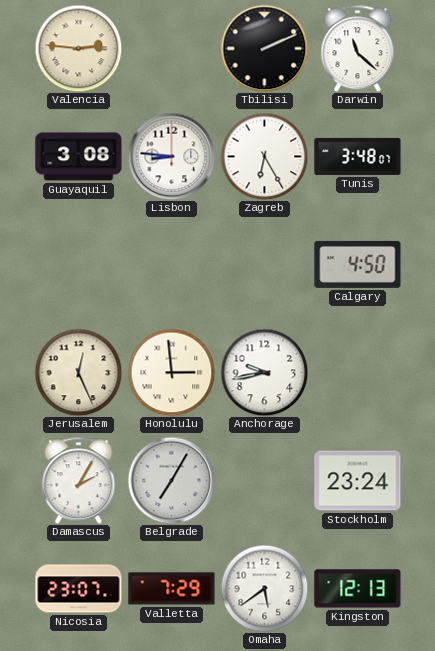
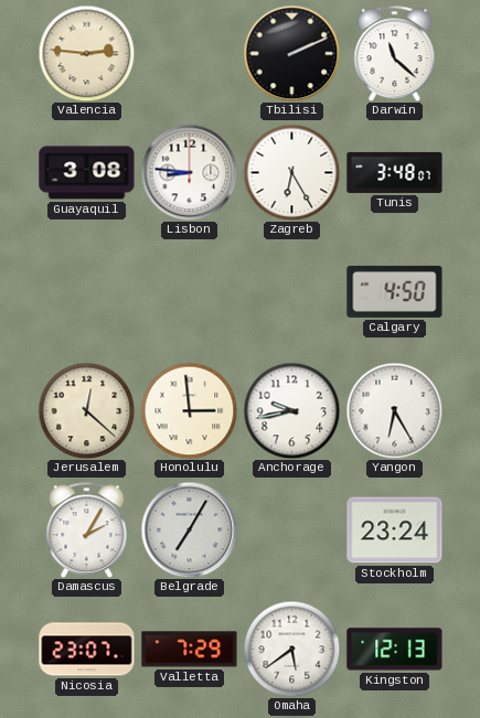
Jerusalem: 12:26 -> 12:22
Yangon: none -> 6:25
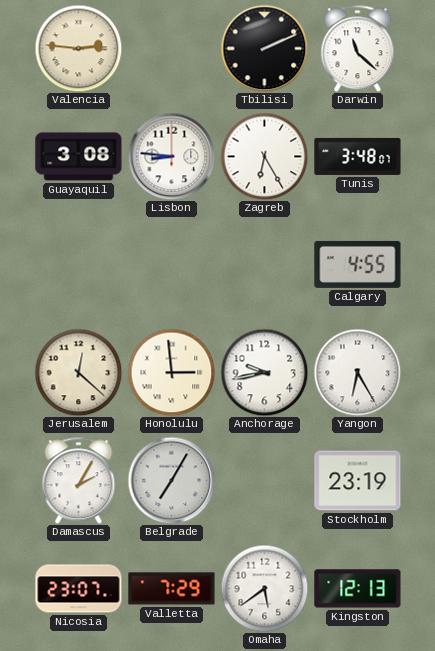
Calgary: 4:50 -> 4:55
Stockholm: 23:24 -> 23:19
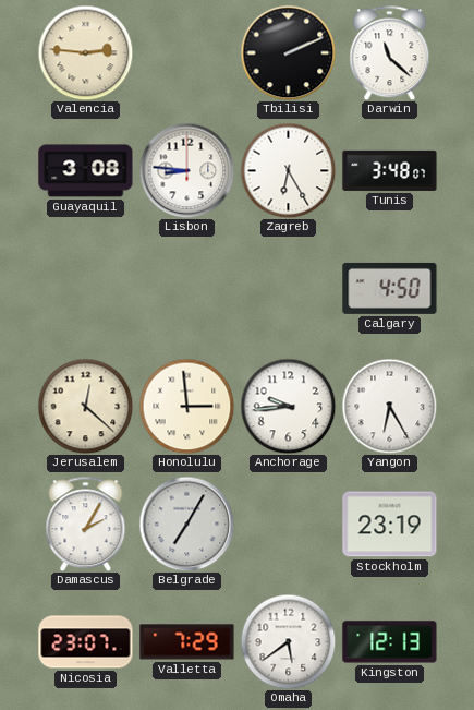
Calgary: 4:55 -> 4:50
Anchorage: 9:43 -> 9:44
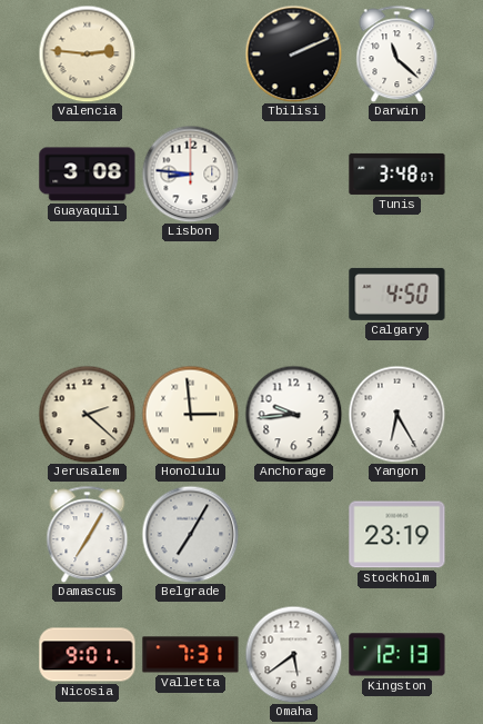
Zagreb: 6:25 -> none
Jerusalem: 12:22 -> 2:22
Damascus: 2:05 -> 7:05
Nicosia: 23:07 -> 9:01
Valletta: 7:29 -> 7:31
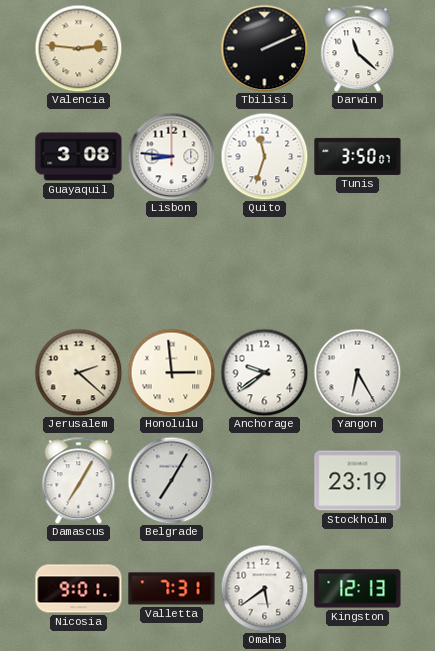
Quito: none -> 11:33
Tunis: 3:48 -> 3:50
Calgary: 4:50 -> none
Anchorage: 9:44 -> 9:39
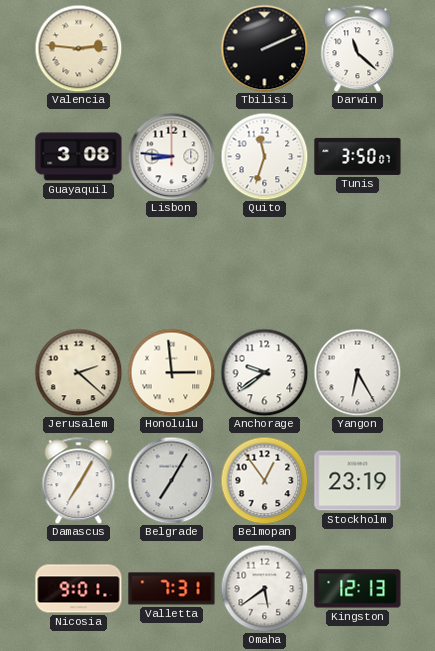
Belmopan: none -> 12:54
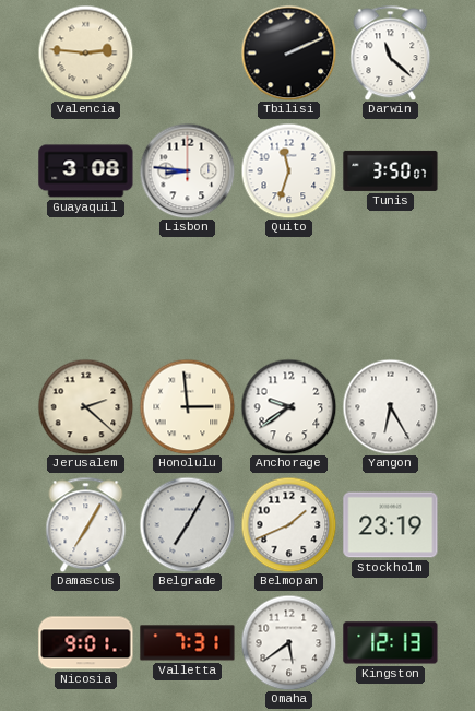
Belmopan: 12:54 -> 1:41
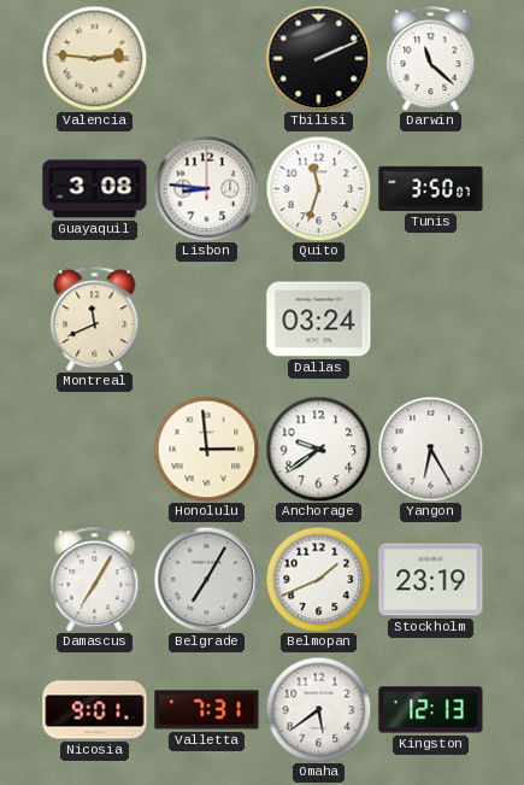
Montreal: none -> 11:41
Dallas: none -> 03:24
Jerusalem: 2:22 -> none
